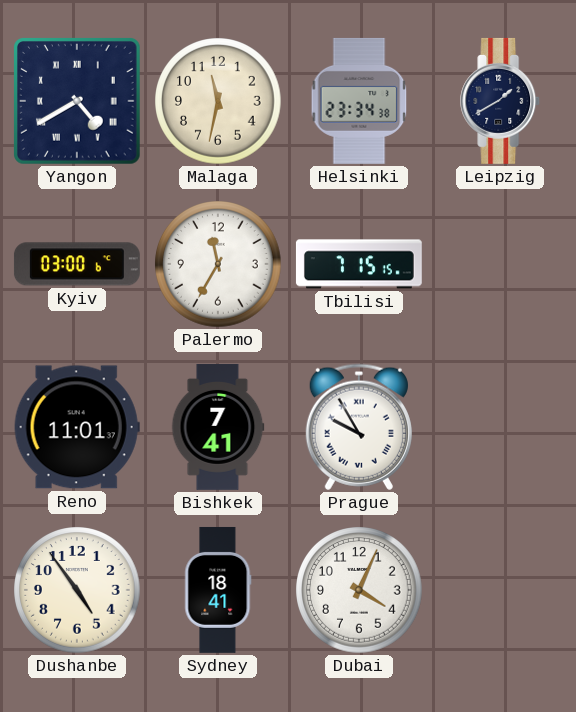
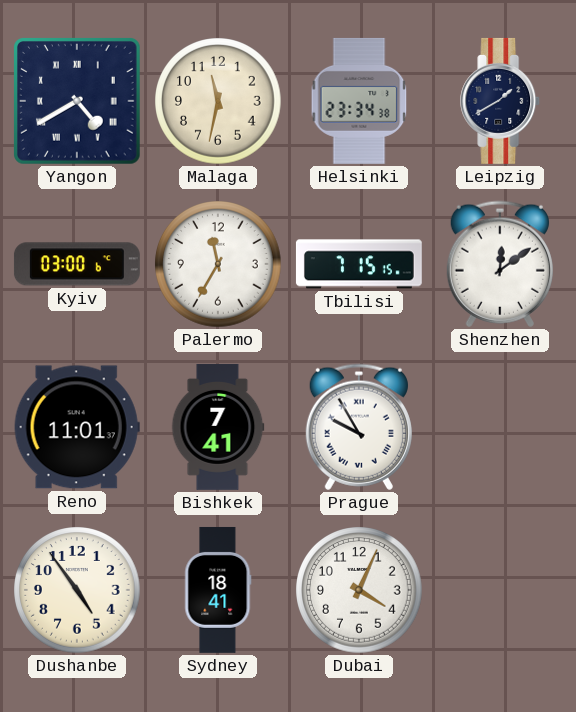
Shenzhen: none -> 12:09
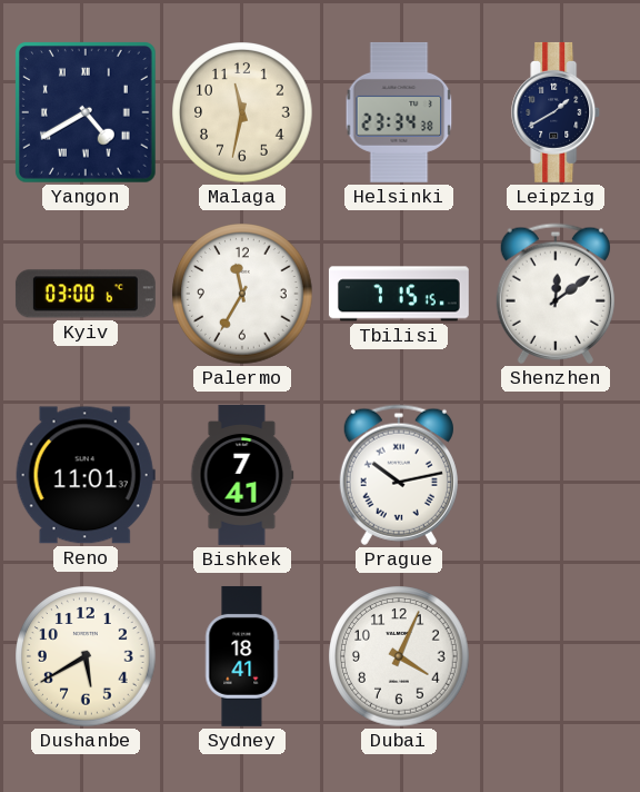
Prague: 9:55 -> 10:13
Dushanbe: 4:54 -> 5:40
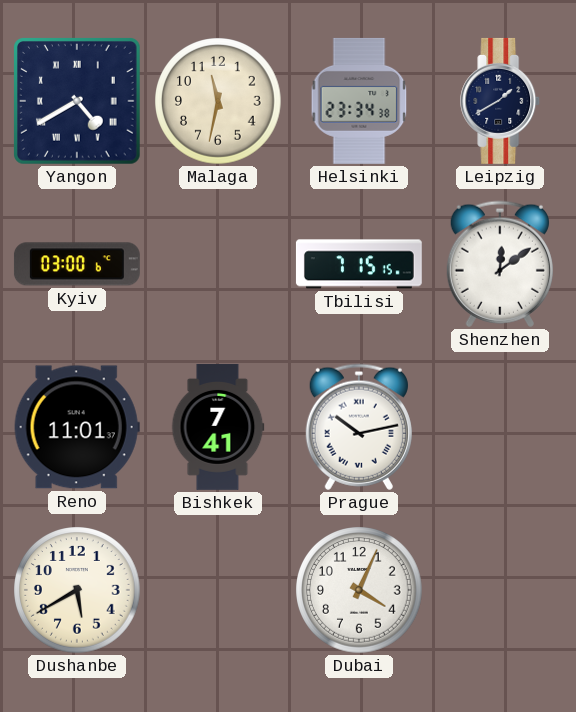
Palermo: 11:35 -> none
Sydney: 18:41 -> none
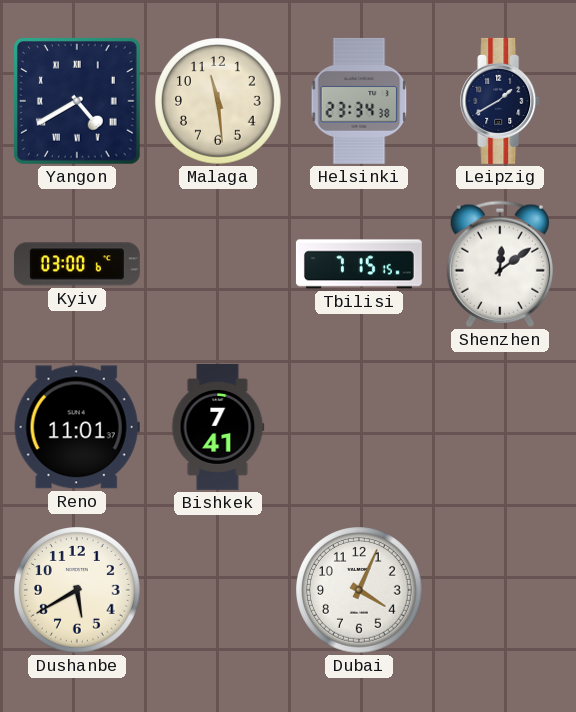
Malaga: 11:32 -> 11:29
Prague: 10:13 -> none
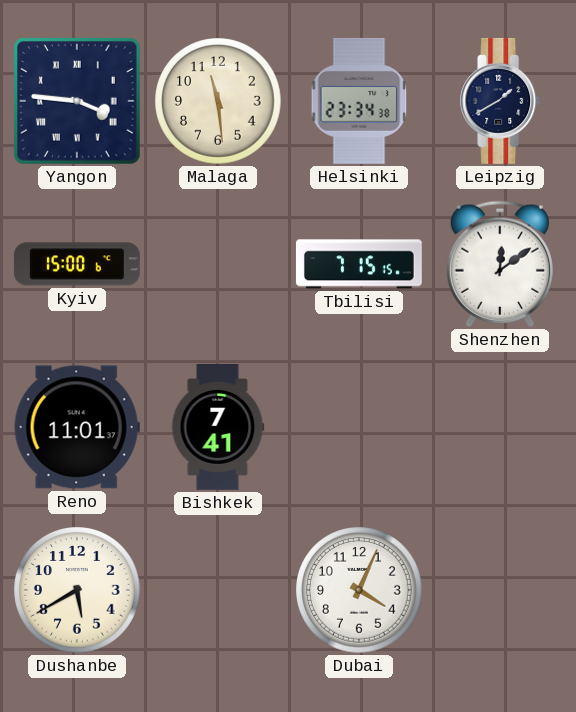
Yangon: 4:40 -> 3:46
Kyiv: 03:00 -> 15:00
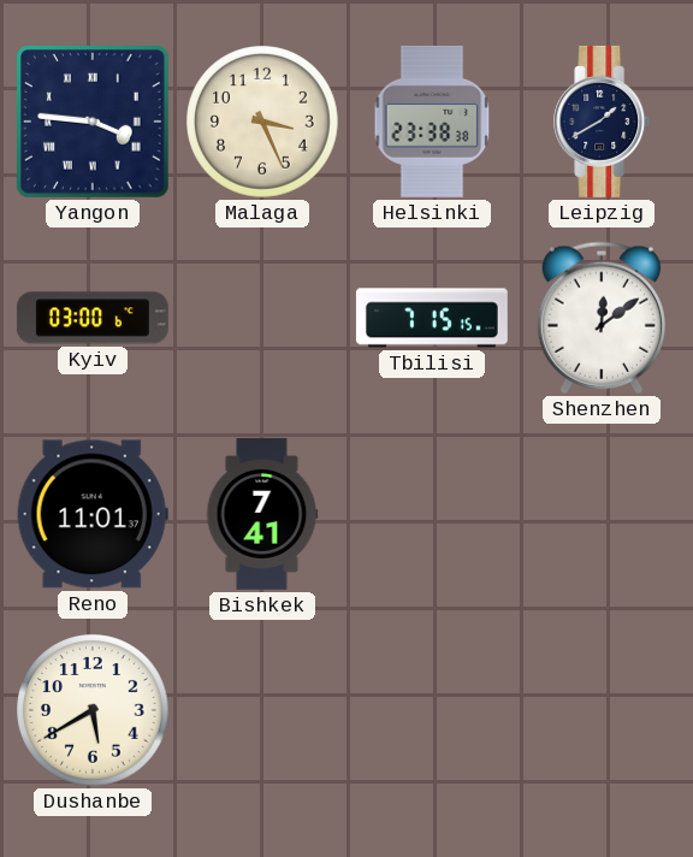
Malaga: 11:29 -> 3:26
Helsinki: 23:34 -> 23:38
Kyiv: 15:00 -> 03:00
Dubai: 4:04 -> none
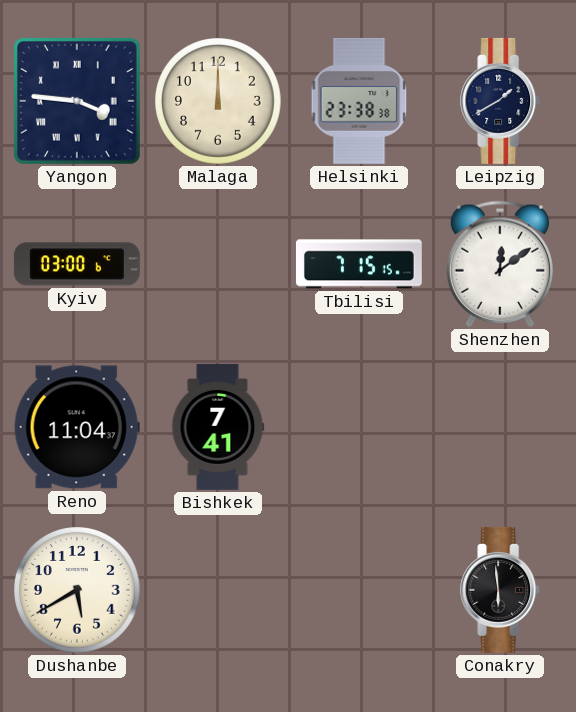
Malaga: 3:26 -> 12:00
Reno: 11:01 -> 11:04
Conakry: none -> 5:59
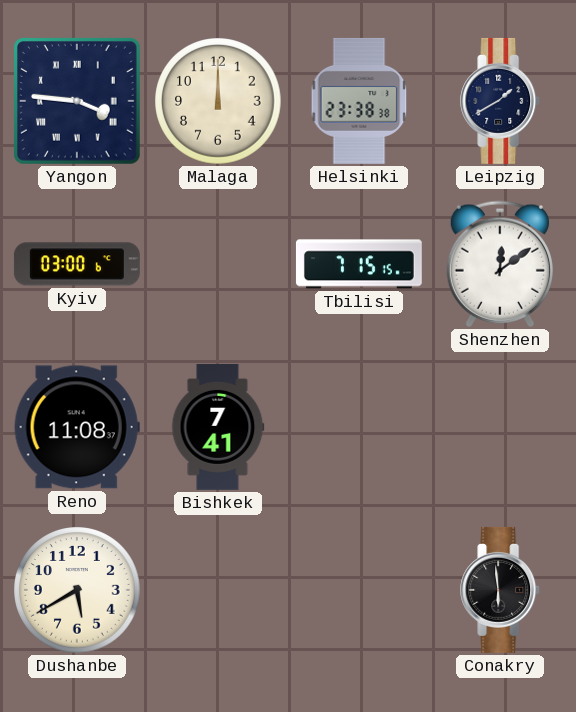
Reno: 11:04 -> 11:08
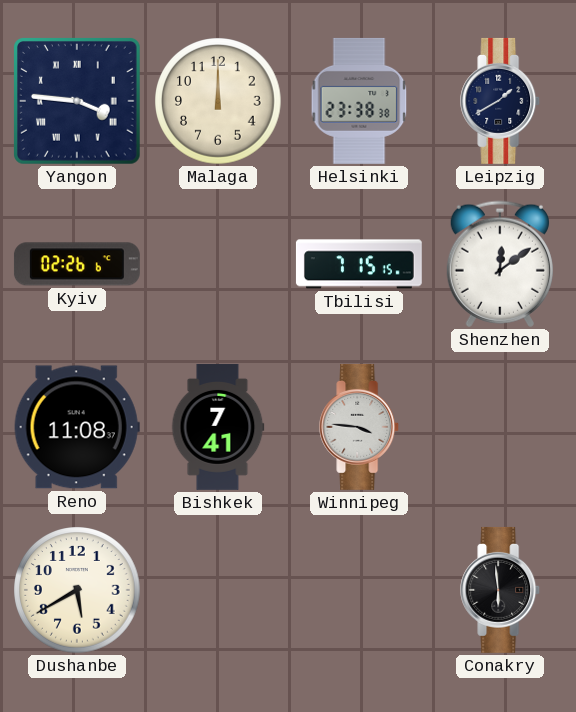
Kyiv: 03:00 -> 02:26
Winnipeg: none -> 3:46
